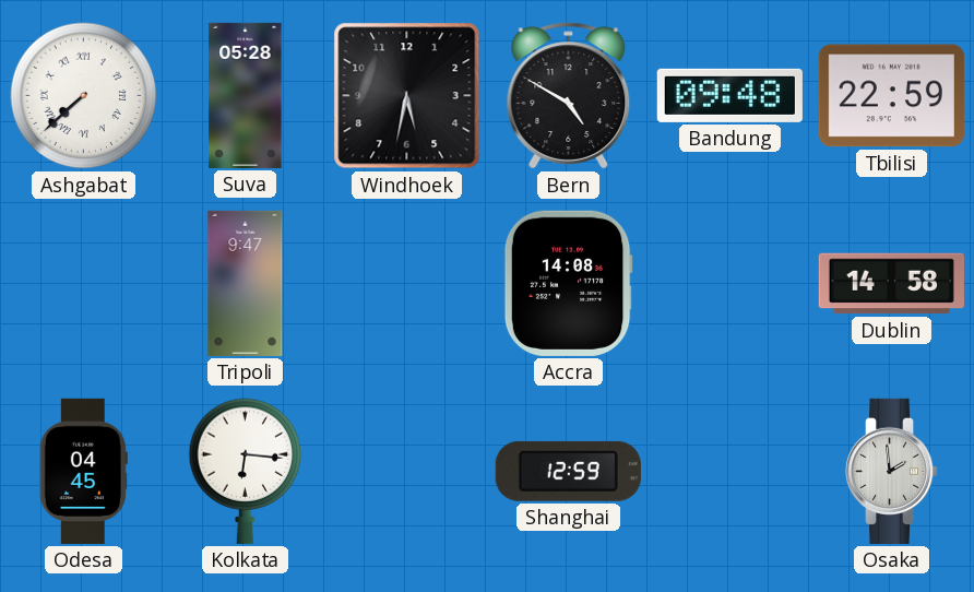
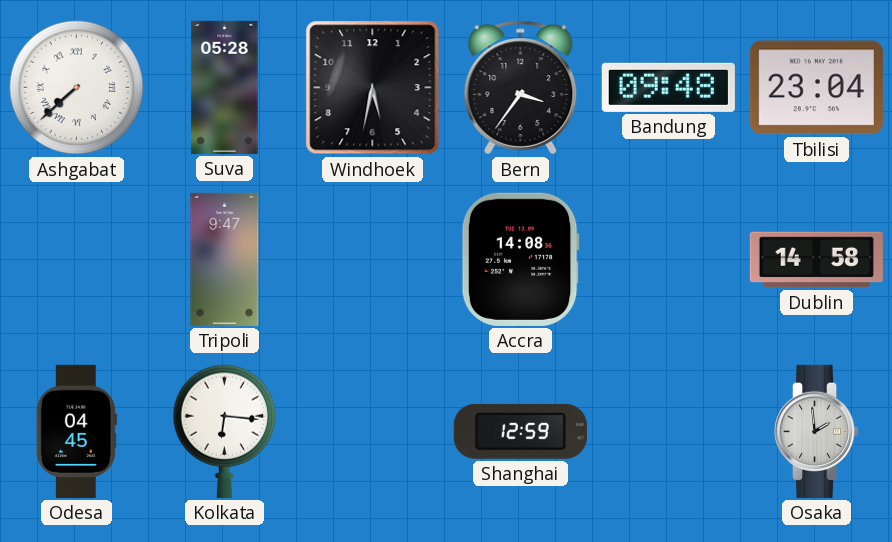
Bern: 4:50 -> 3:36
Tbilisi: 22:59 -> 23:04
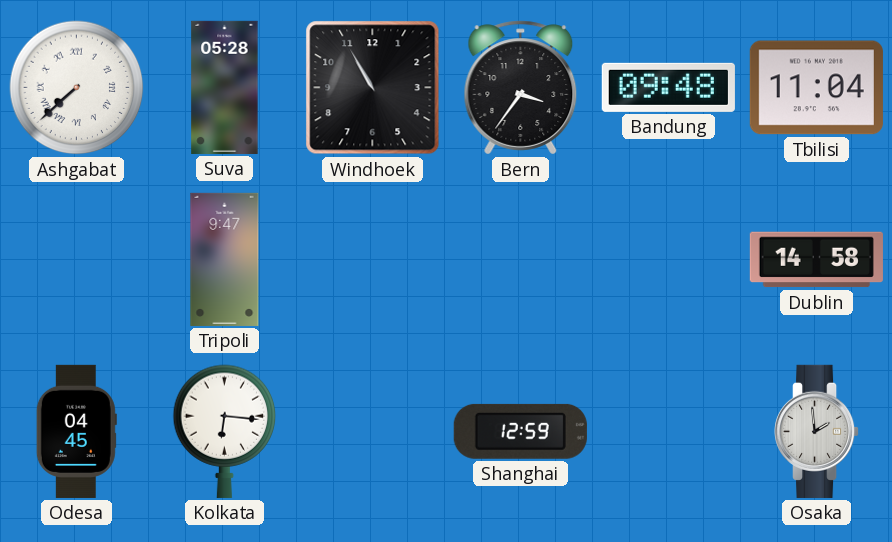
Windhoek: 5:32 -> 10:55
Tbilisi: 23:04 -> 11:04
Accra: 14:08 -> none
